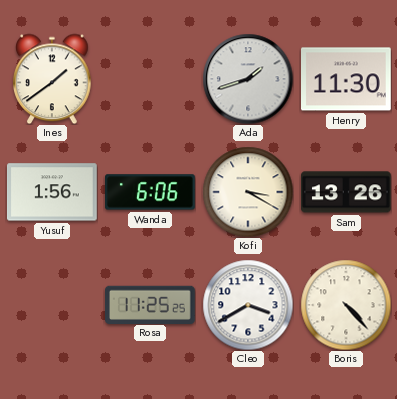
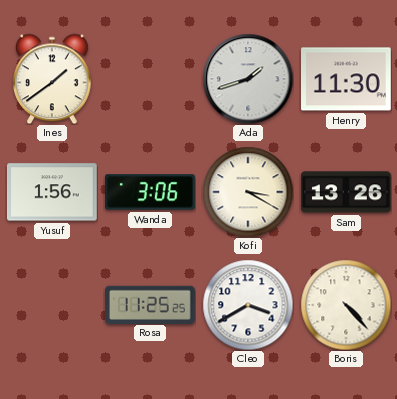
Wanda: 6:06 -> 3:06
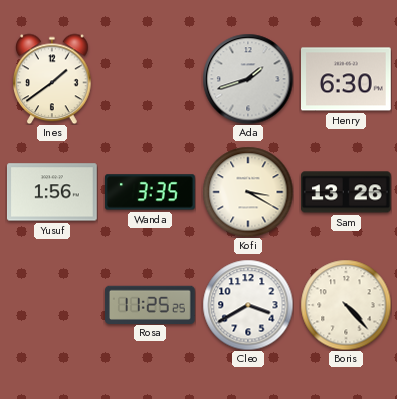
Henry: 11:30 -> 6:30
Wanda: 3:06 -> 3:35
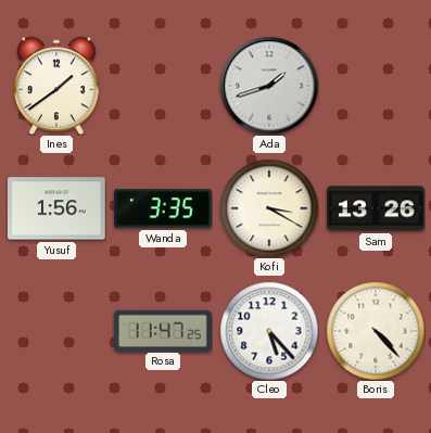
Henry: 6:30 -> none
Rosa: 11:25 -> 11:47
Cleo: 3:40 -> 5:23
